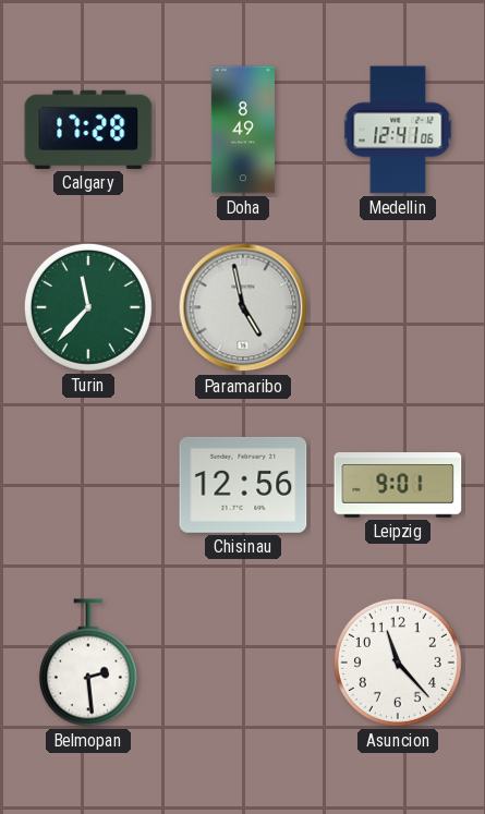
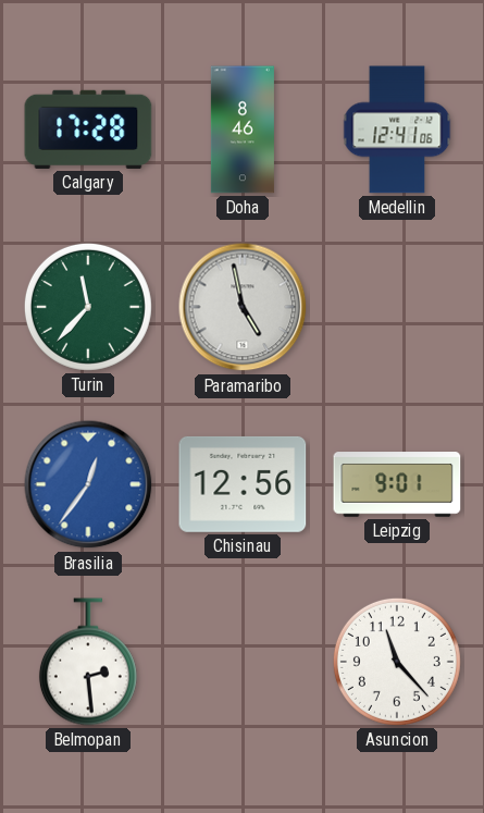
Doha: 8:49 -> 8:46
Brasilia: none -> 12:36
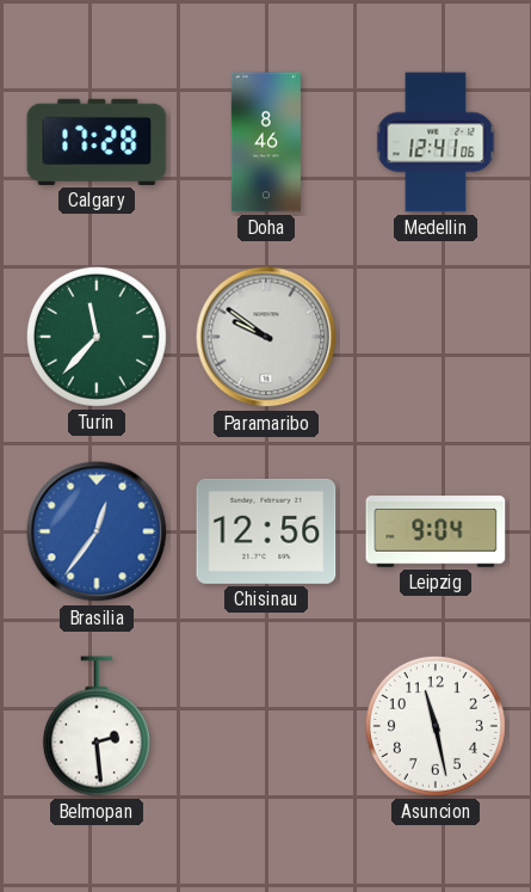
Paramaribo: 4:58 -> 9:51
Leipzig: 9:01 -> 9:04
Asuncion: 11:23 -> 11:28
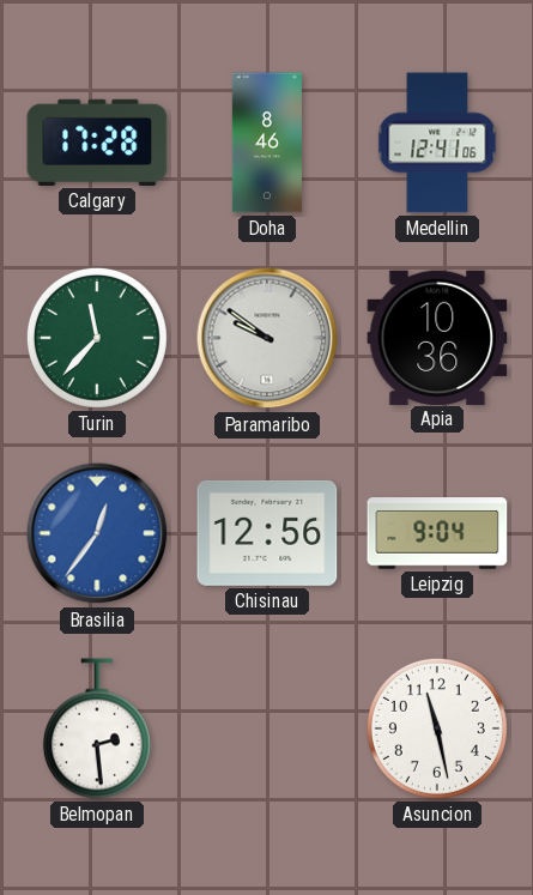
Apia: none -> 10:36
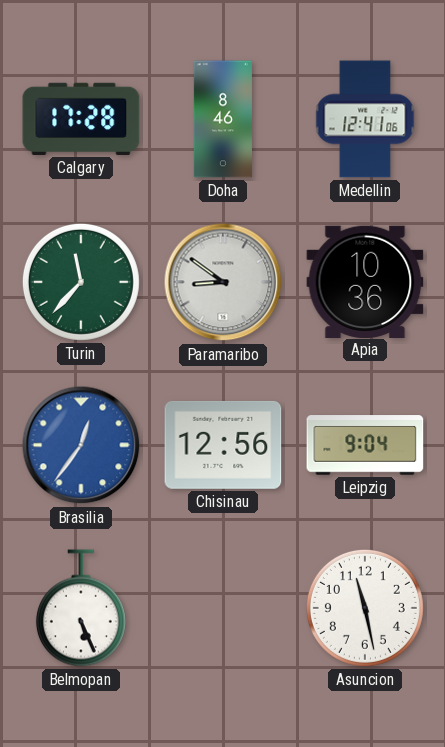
Paramaribo: 9:51 -> 8:51
Belmopan: 2:29 -> 5:26
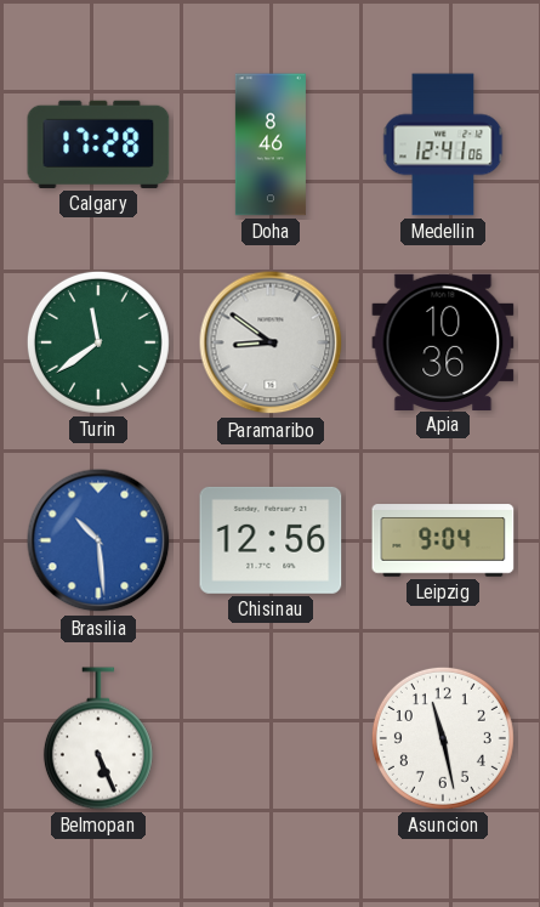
Turin: 11:37 -> 11:39
Brasilia: 12:36 -> 10:29
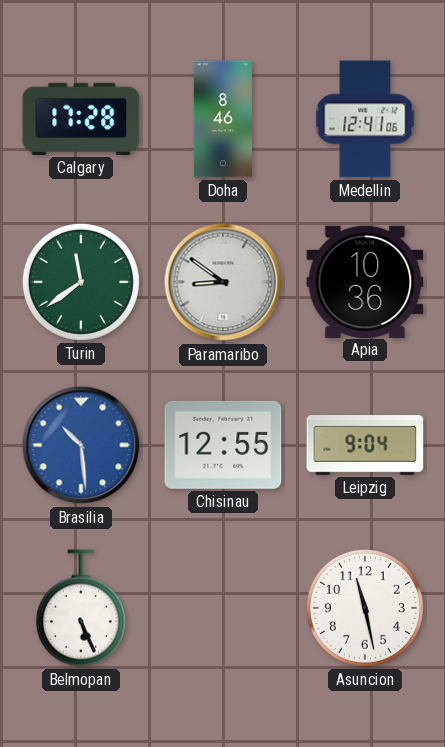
Chisinau: 12:56 -> 12:55
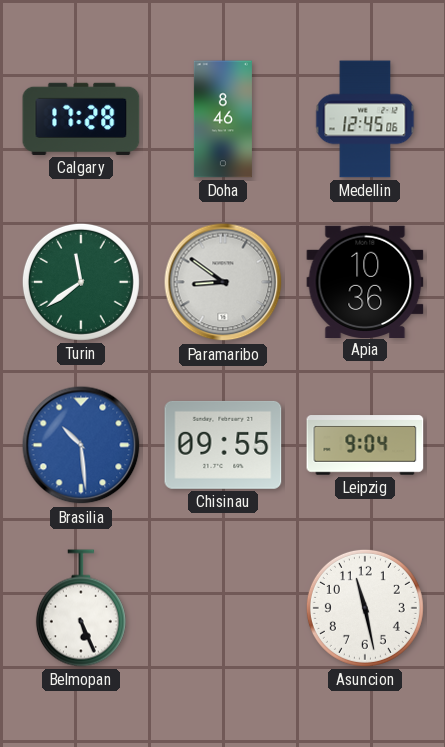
Medellin: 12:41 -> 12:45
Chisinau: 12:55 -> 09:55
